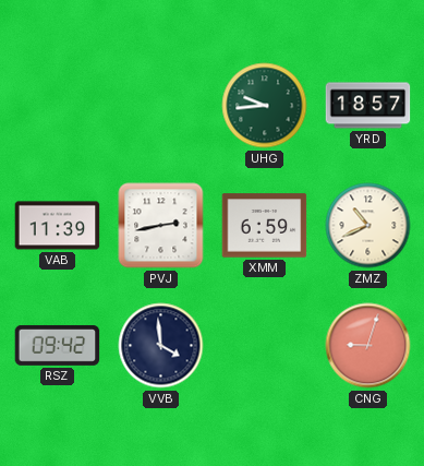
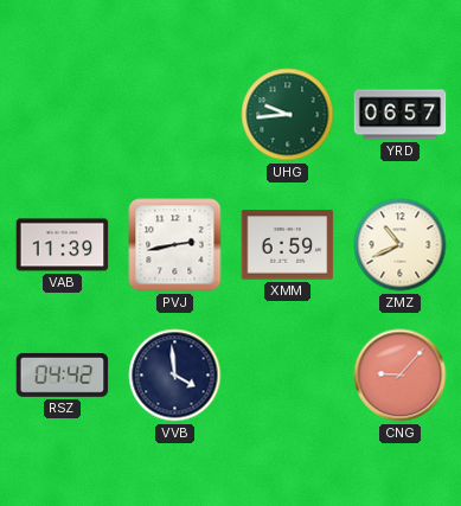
YRD: 18:57 -> 06:57
RSZ: 09:42 -> 04:42
CNG: 9:03 -> 9:07
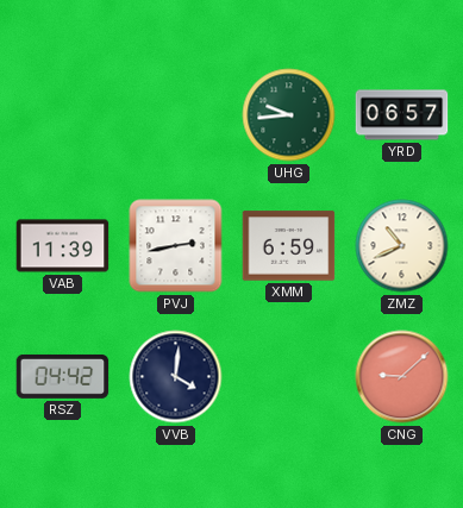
VVB: 3:59 -> 4:01
CNG: 9:07 -> 9:08
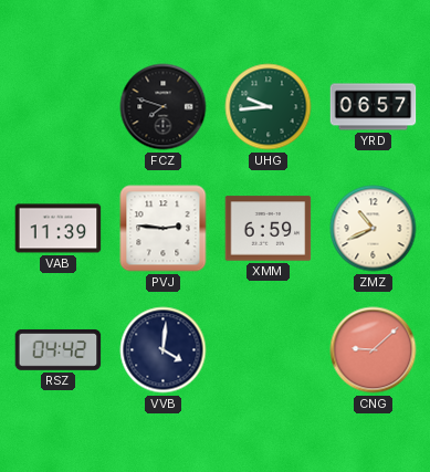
FCZ: none -> 7:48
PVJ: 2:43 -> 2:46
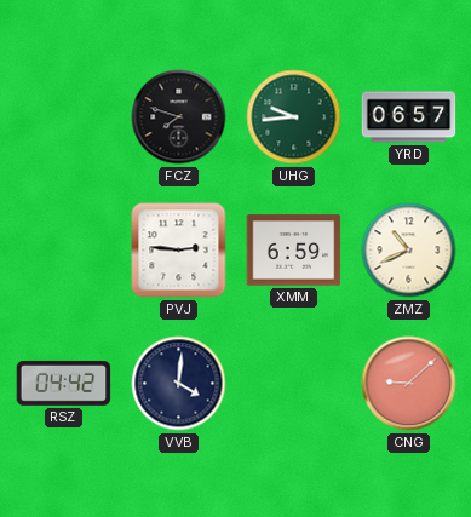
VAB: 11:39 -> none
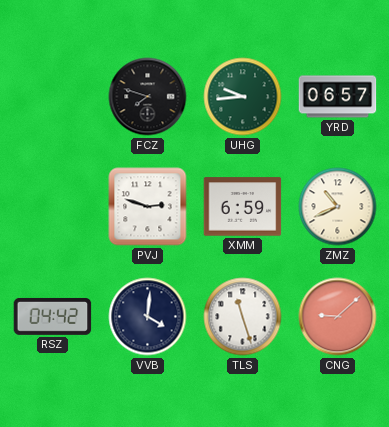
PVJ: 2:46 -> 2:48
TLS: none -> 11:27
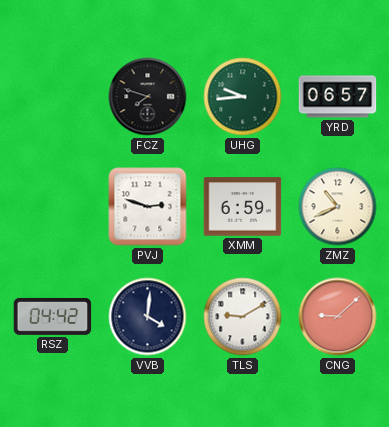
TLS: 11:27 -> 9:10
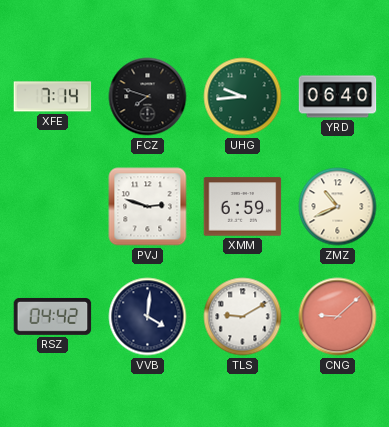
XFE: none -> 7:14
YRD: 06:57 -> 06:40
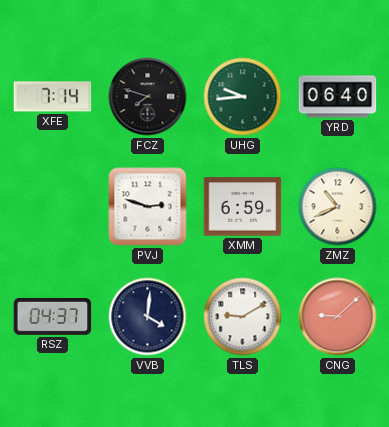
RSZ: 04:42 -> 04:37
